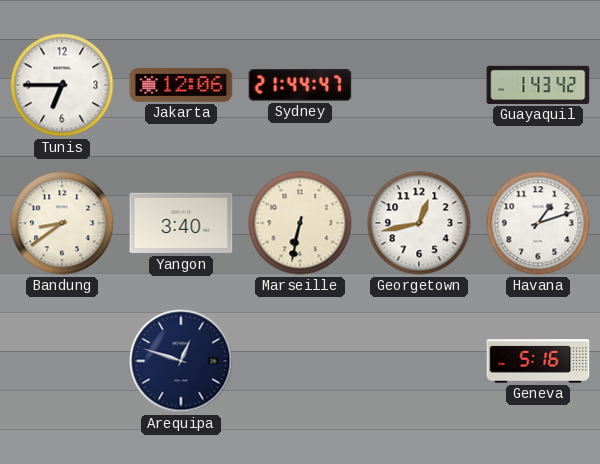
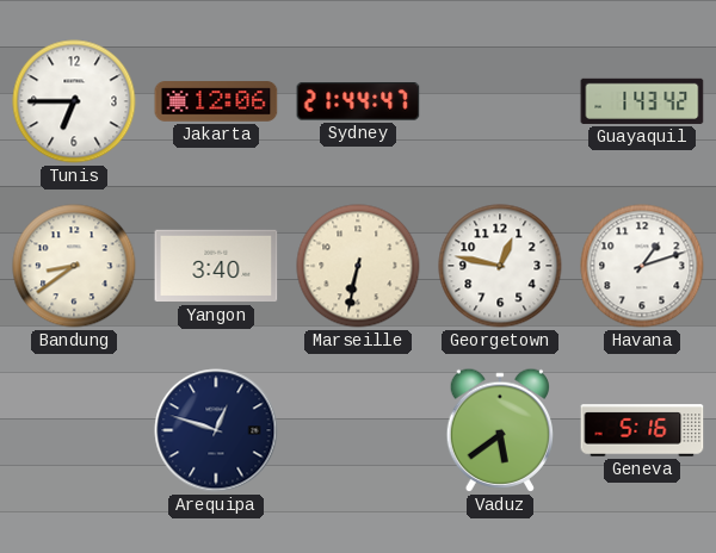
Georgetown: 12:43 -> 12:47
Vaduz: none -> 5:39
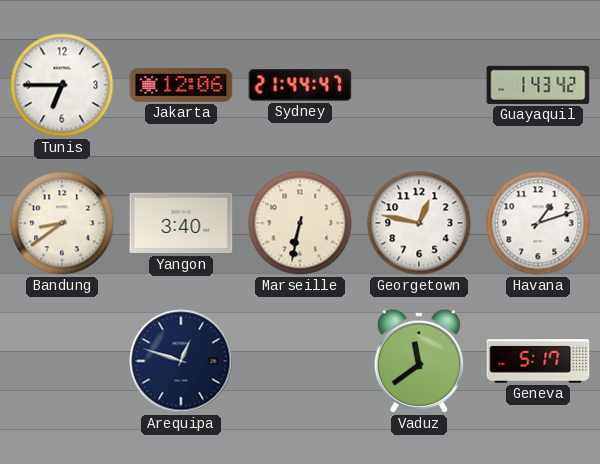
Vaduz: 5:39 -> 11:39
Geneva: 5:16 -> 5:17
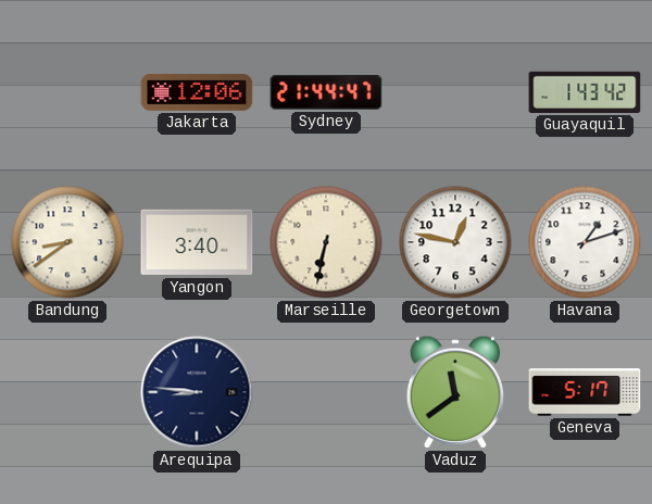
Tunis: 6:45 -> none
Arequipa: 12:48 -> 8:46
